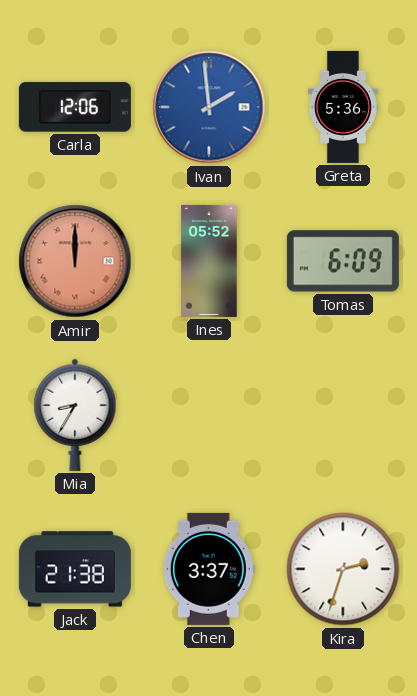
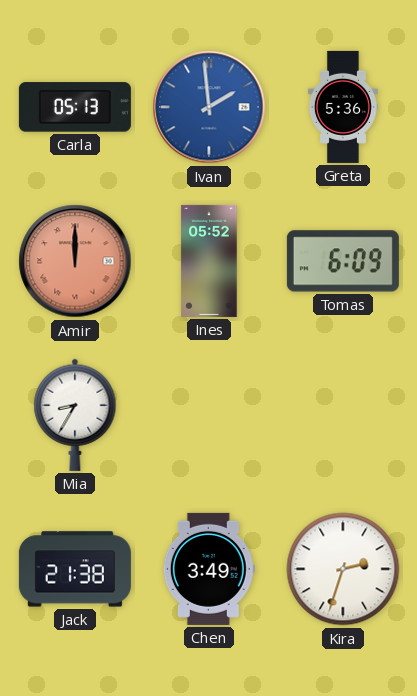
Carla: 12:06 -> 05:13
Chen: 3:37 -> 3:49
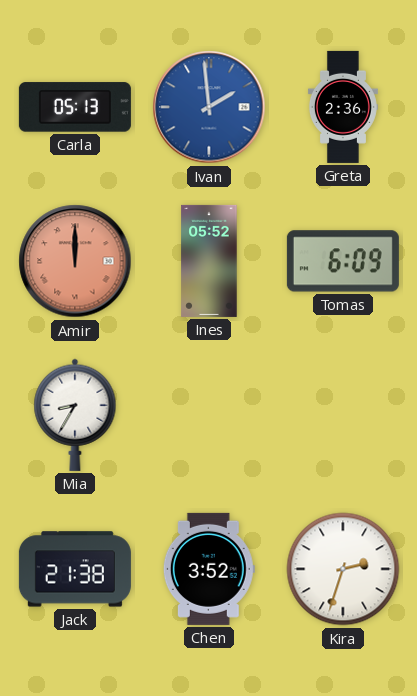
Greta: 5:36 -> 2:36
Chen: 3:49 -> 3:52
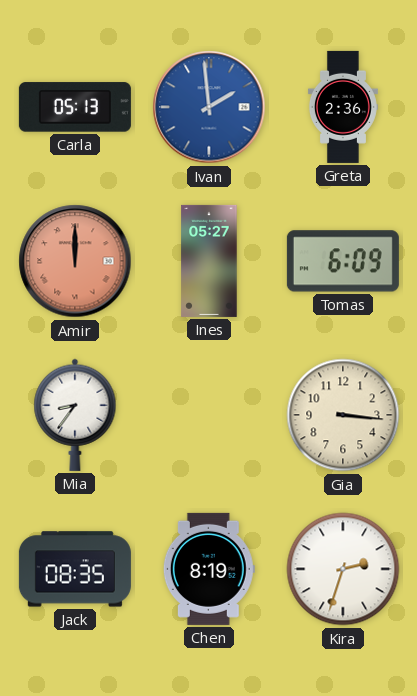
Ines: 05:52 -> 05:27
Mia: 8:35 -> 8:36
Gia: none -> 3:16
Jack: 21:38 -> 08:35
Chen: 3:52 -> 8:19
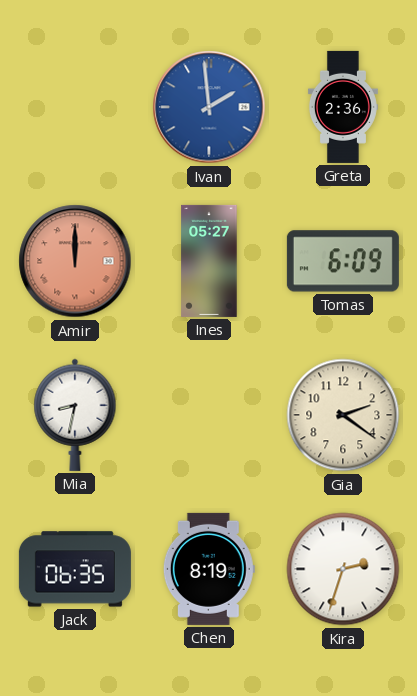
Carla: 05:13 -> none
Mia: 8:36 -> 8:32
Gia: 3:16 -> 2:21
Jack: 08:35 -> 06:35
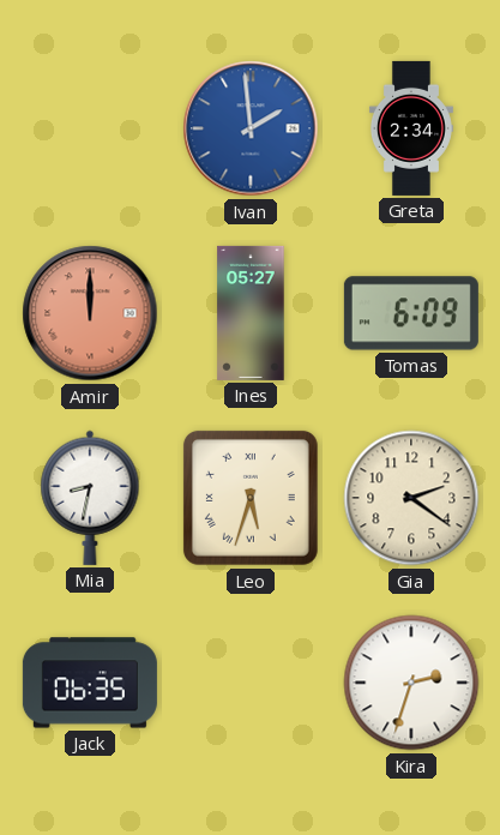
Greta: 2:36 -> 2:34
Leo: none -> 5:33
Chen: 8:19 -> none
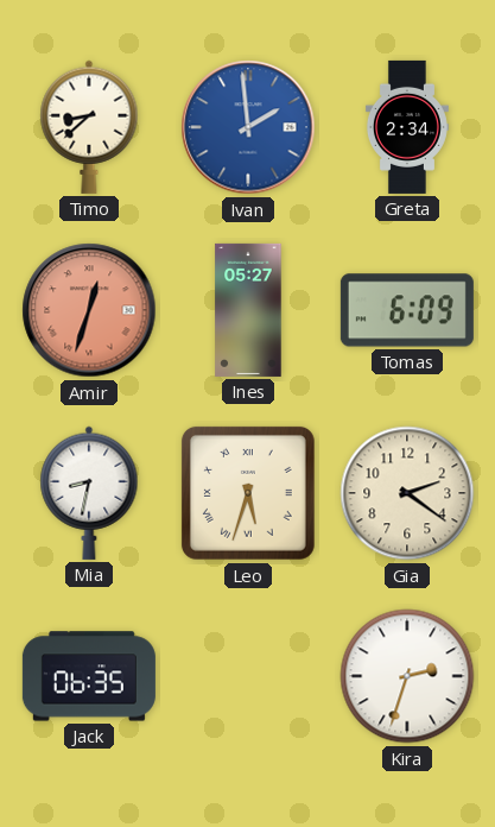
Timo: none -> 8:38
Amir: 12:00 -> 12:33
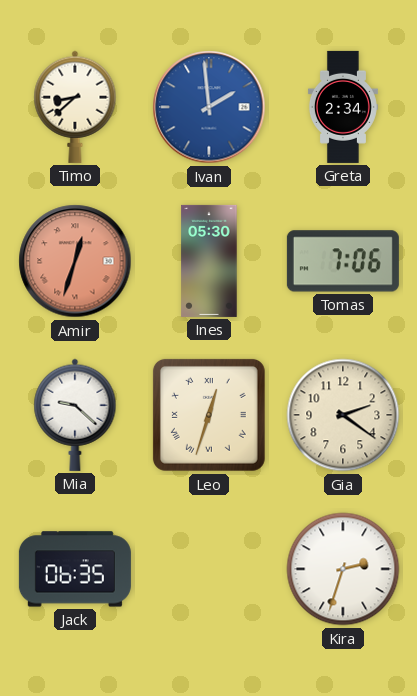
Ines: 05:27 -> 05:30
Tomas: 6:09 -> 7:06
Mia: 8:32 -> 9:22
Leo: 5:33 -> 12:33
